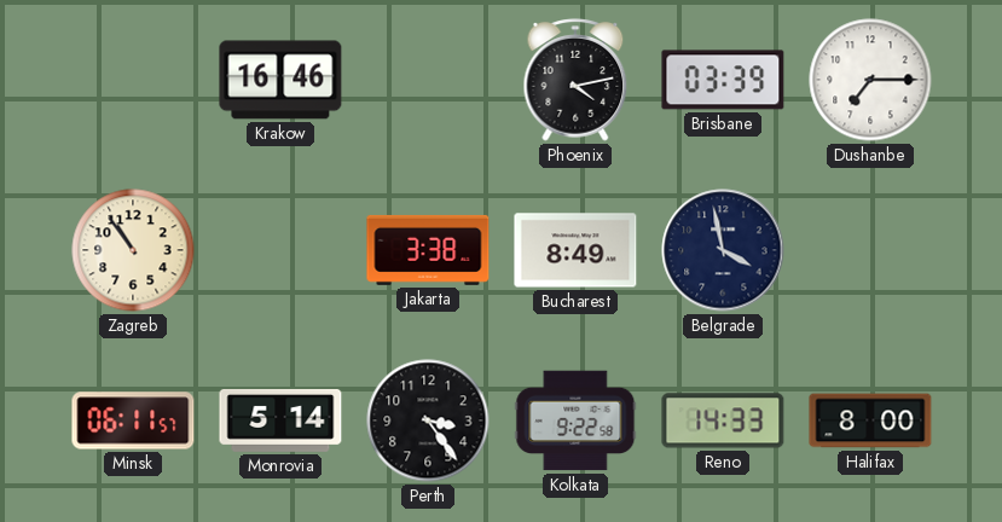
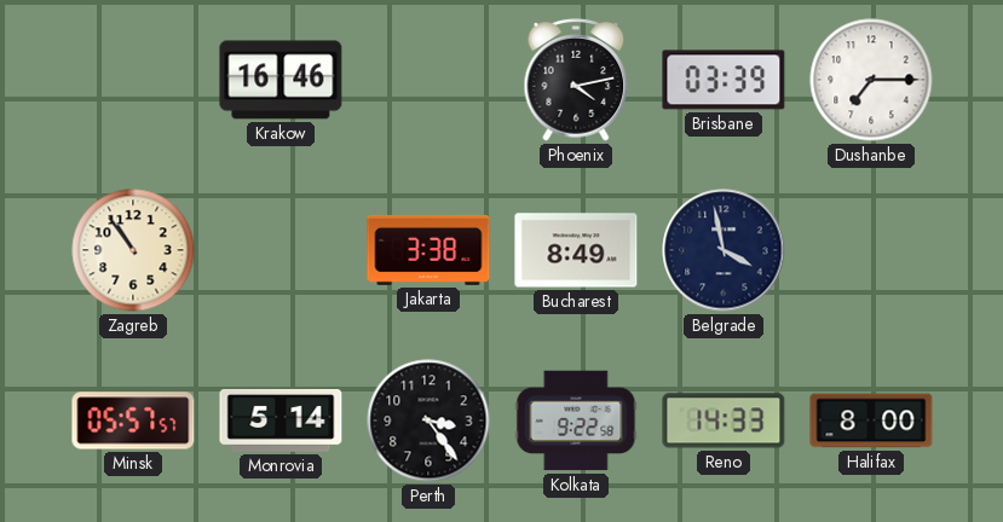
Minsk: 06:11 -> 05:57
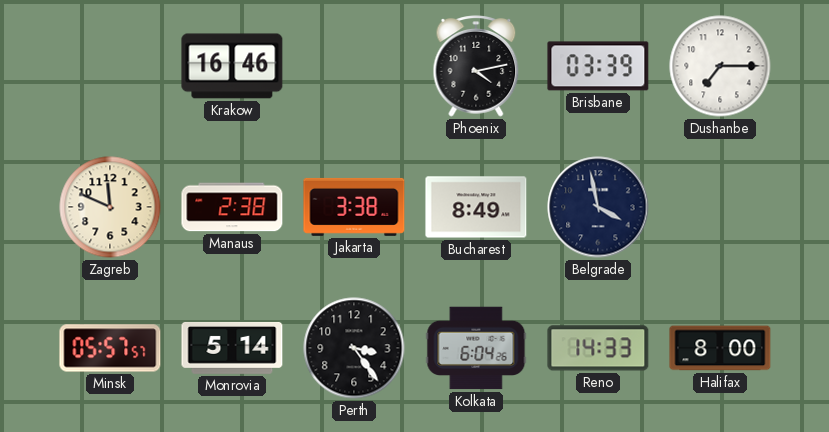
Zagreb: 10:54 -> 11:49
Manaus: none -> 2:38
Kolkata: 9:22 -> 6:04
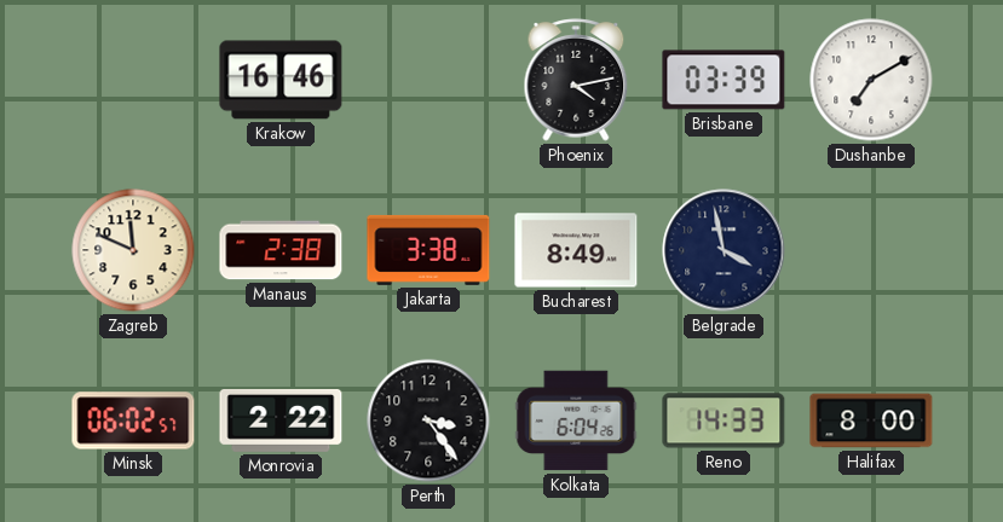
Dushanbe: 7:15 -> 7:10
Minsk: 05:57 -> 06:02
Monrovia: 5:14 -> 2:22
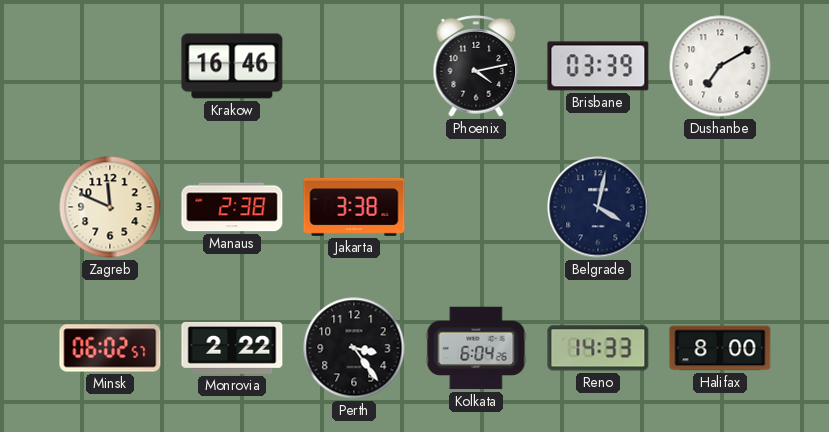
Bucharest: 8:49 -> none
Belgrade: 3:58 -> 4:02
